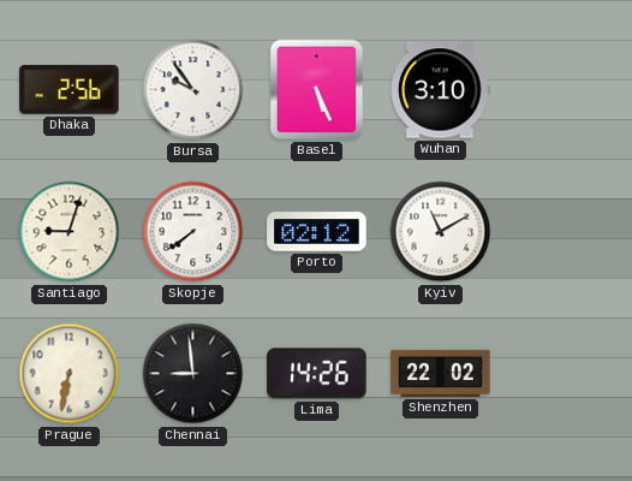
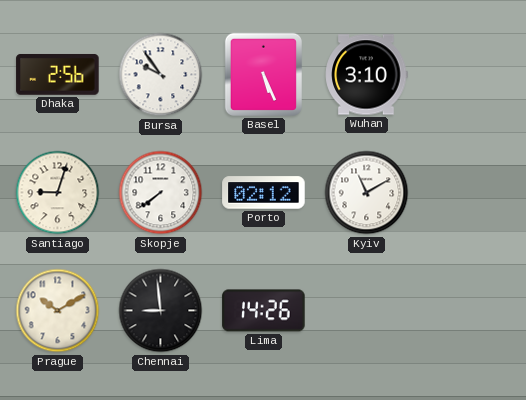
Prague: 6:32 -> 10:10
Shenzhen: 22:02 -> none
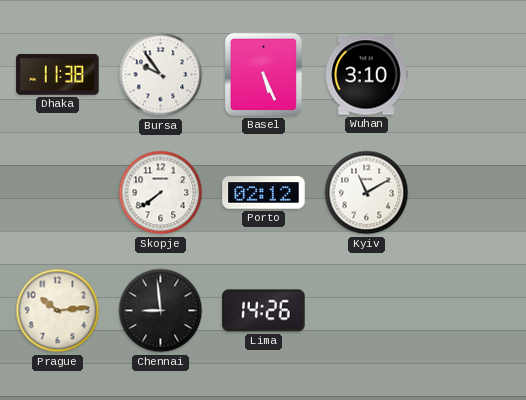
Dhaka: 2:56 -> 11:38
Santiago: 9:03 -> none
Prague: 10:10 -> 10:14
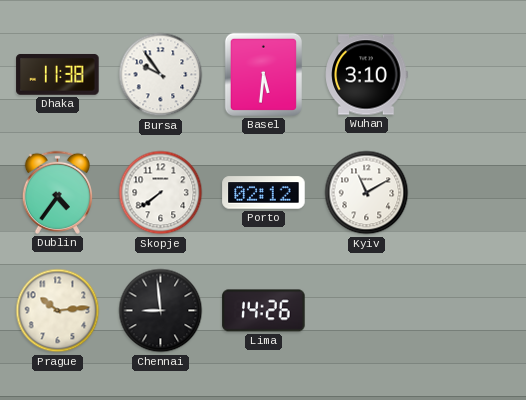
Basel: 5:26 -> 5:31
Dublin: none -> 4:36
